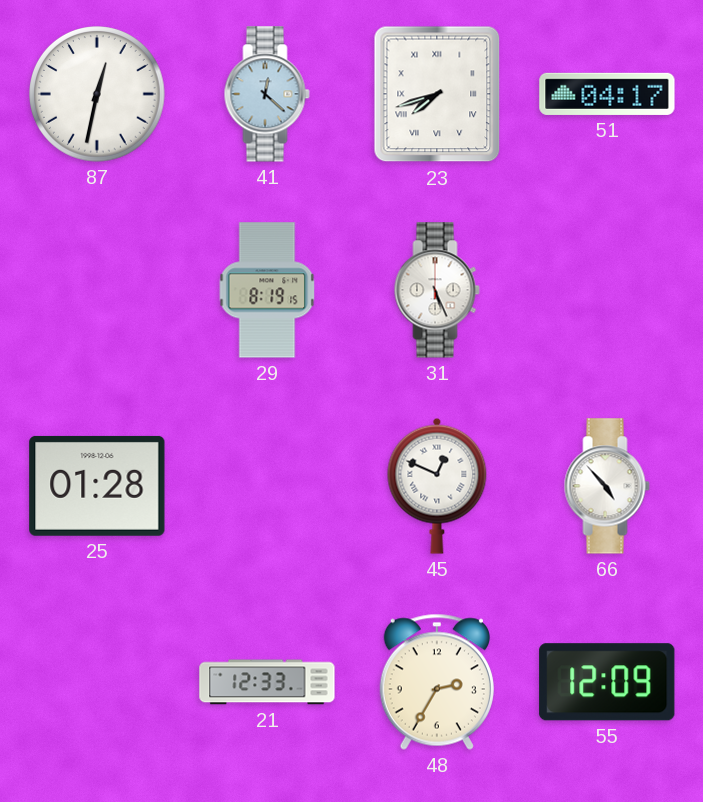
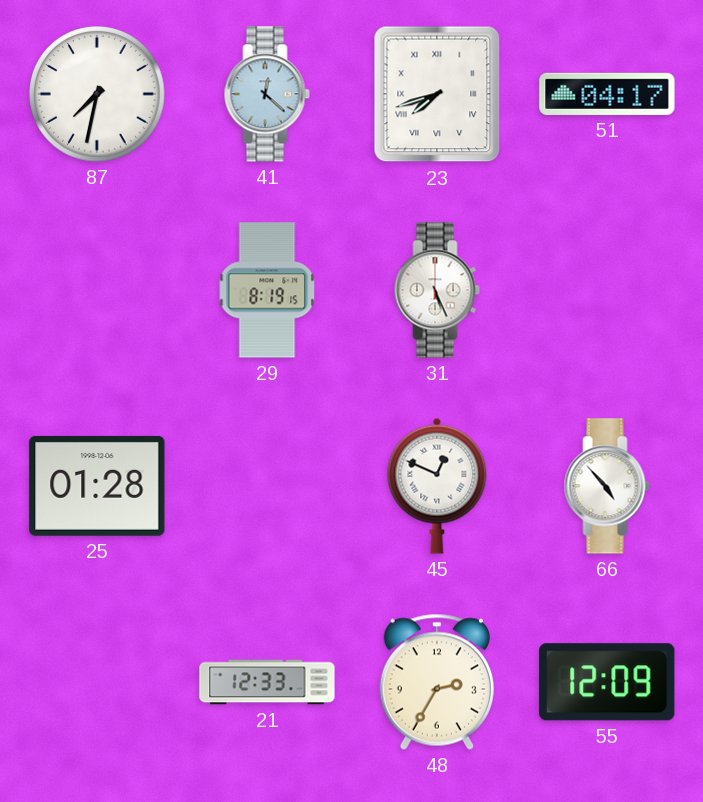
87: 12:32 -> 7:32
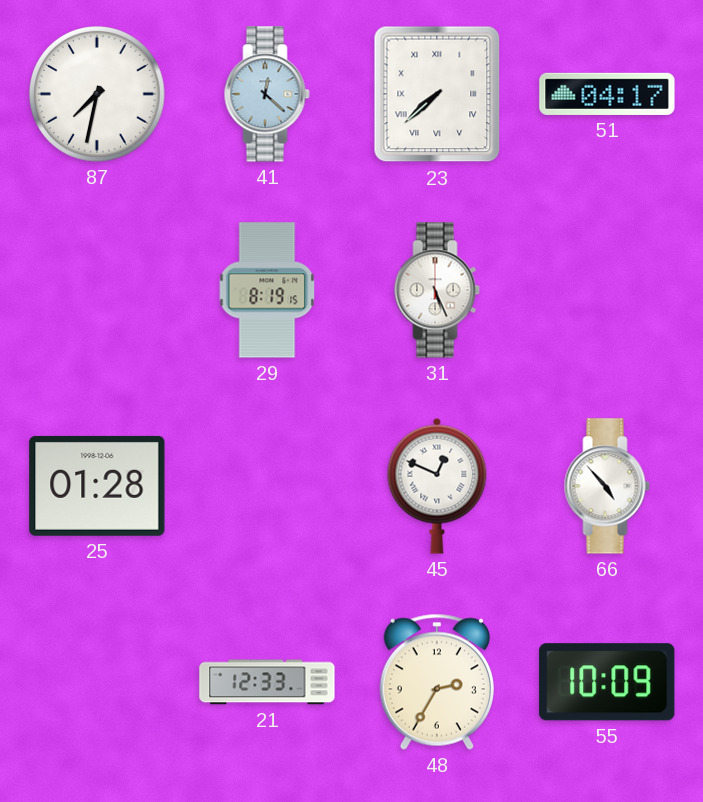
23: 7:42 -> 7:38
55: 12:09 -> 10:09
